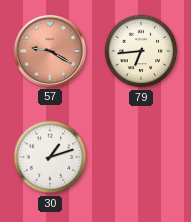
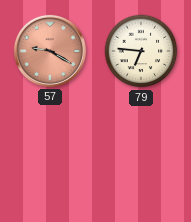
79: 6:44 -> 6:46
30: 1:12 -> none
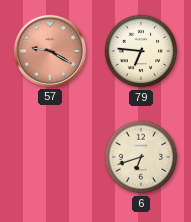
6: none -> 6:42
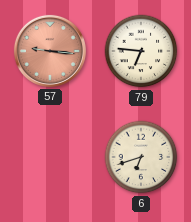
57: 9:20 -> 9:16
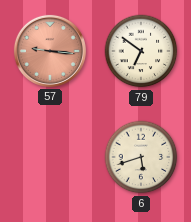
79: 6:46 -> 6:51
6: 6:42 -> 5:42
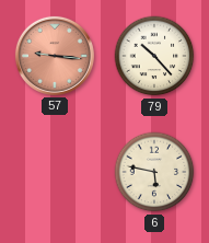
79: 6:51 -> 10:23
6: 5:42 -> 5:47
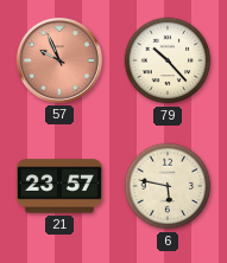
57: 9:16 -> 9:56
21: none -> 23:57
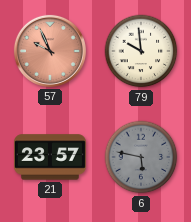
79: 10:23 -> 9:59
6 dial: cream -> grey
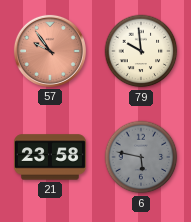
57: 9:56 -> 9:54
21: 23:57 -> 23:58
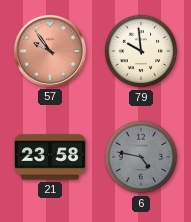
6: 5:47 -> 4:47
